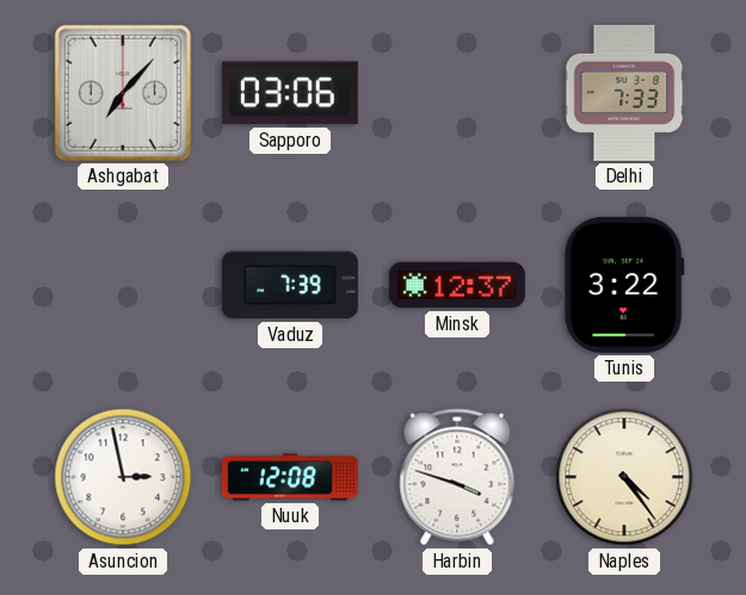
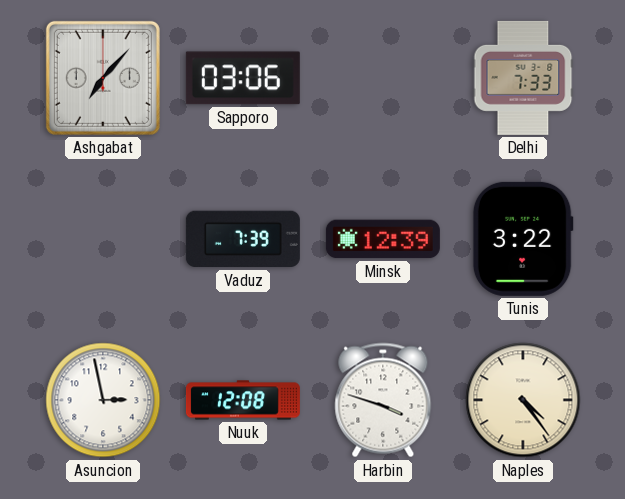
Minsk: 12:37 -> 12:39
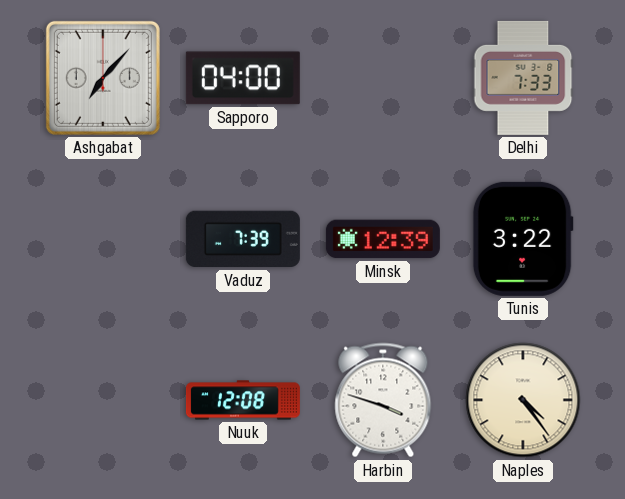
Sapporo: 03:06 -> 04:00
Asuncion: 2:58 -> none
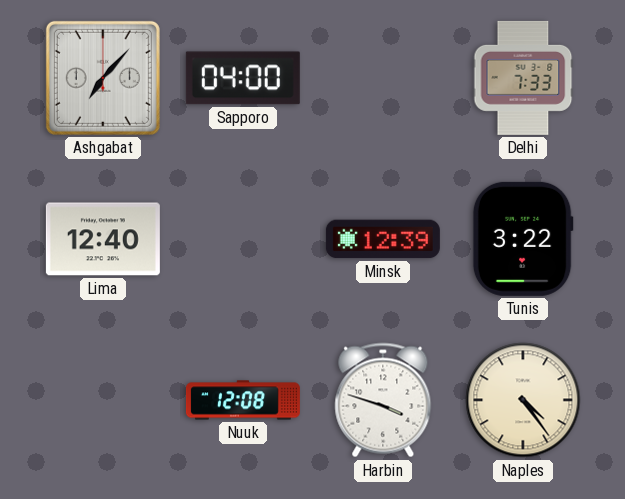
Lima: none -> 12:40
Vaduz: 7:39 -> none
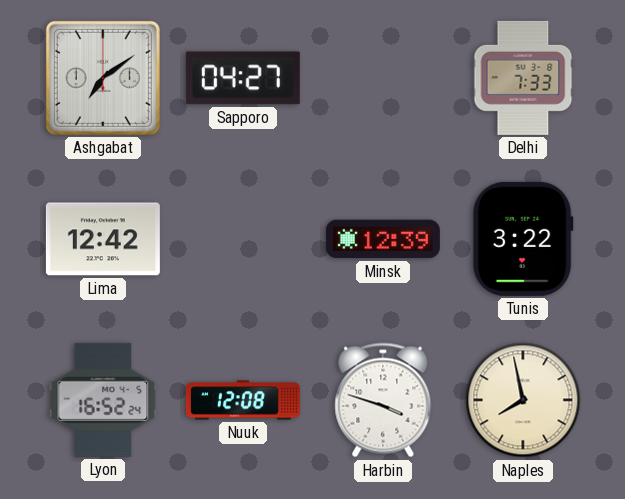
Ashgabat: 7:07 -> 7:09
Sapporo: 04:00 -> 04:27
Lima: 12:40 -> 12:42
Lyon: none -> 16:52
Naples: 4:24 -> 7:58
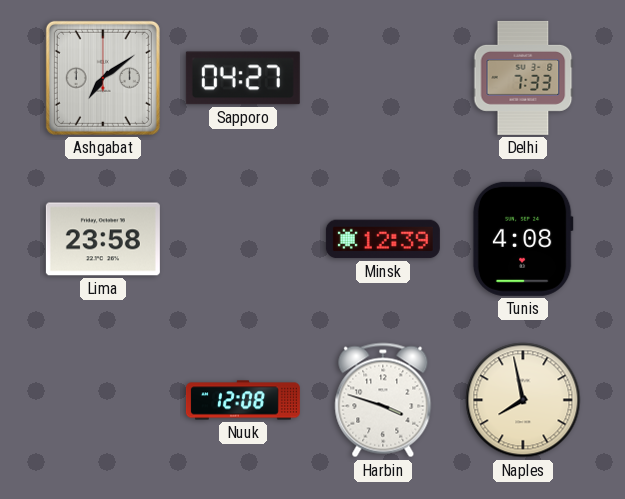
Lima: 12:42 -> 23:58
Tunis: 3:22 -> 4:08
Lyon: 16:52 -> none
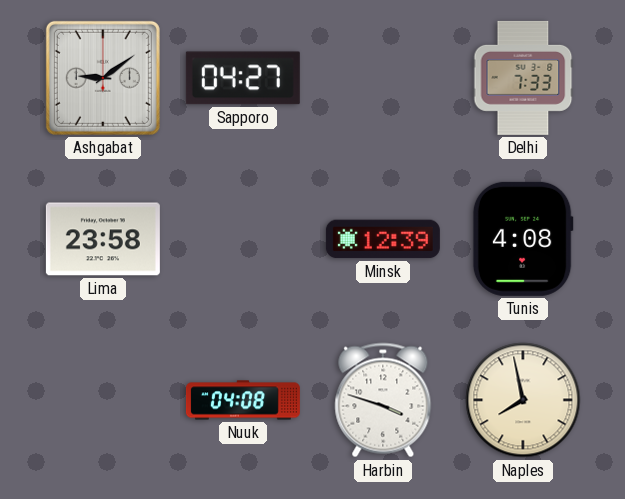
Ashgabat: 7:09 -> 9:09
Nuuk: 12:08 -> 04:08
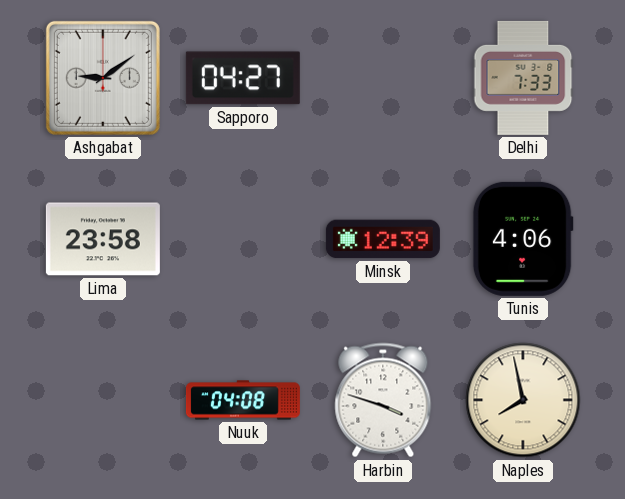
Tunis: 4:08 -> 4:06
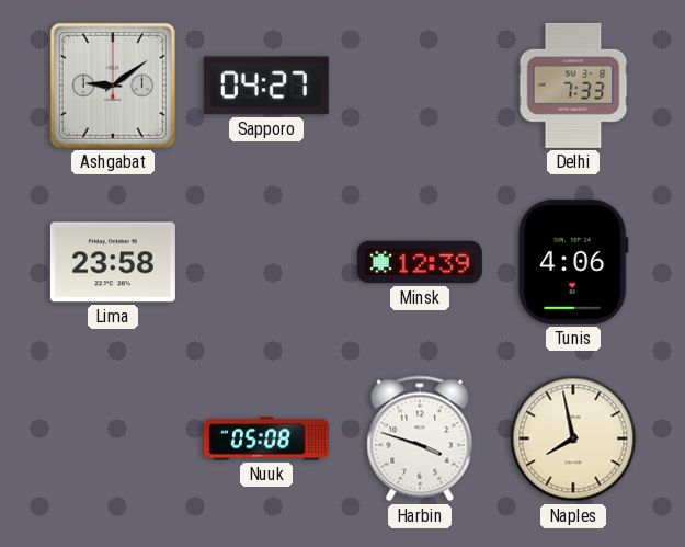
Nuuk: 04:08 -> 05:08
